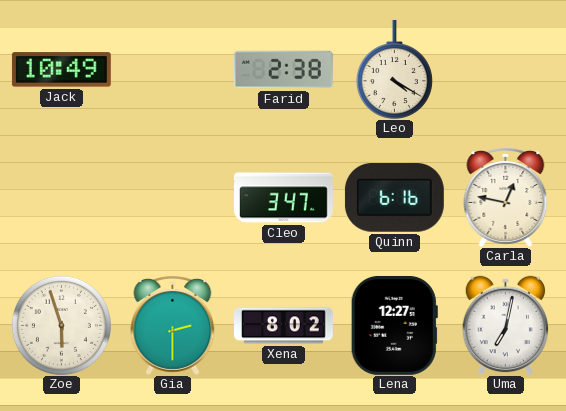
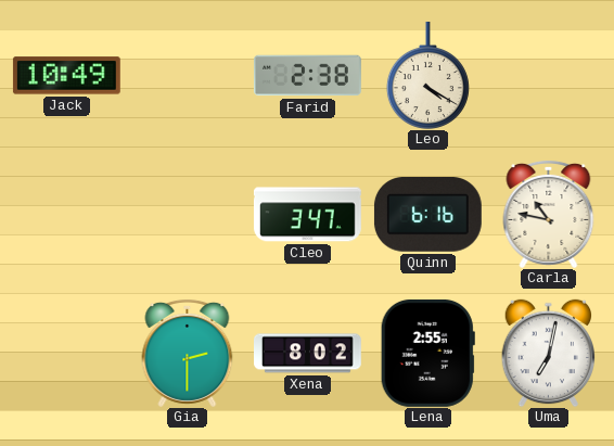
Carla: 12:47 -> 10:47
Zoe: 5:57 -> none
Lena: 12:27 -> 2:55
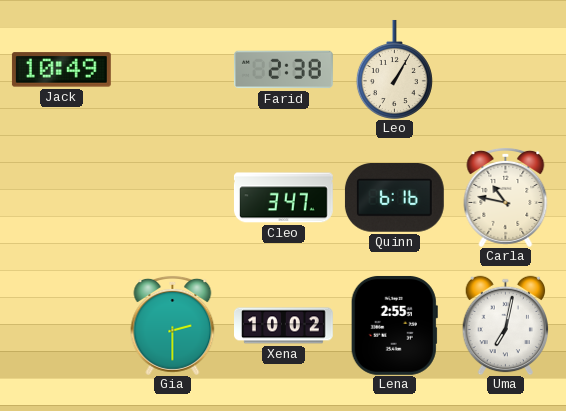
Leo: 4:20 -> 1:05
Xena: 8:02 -> 10:02
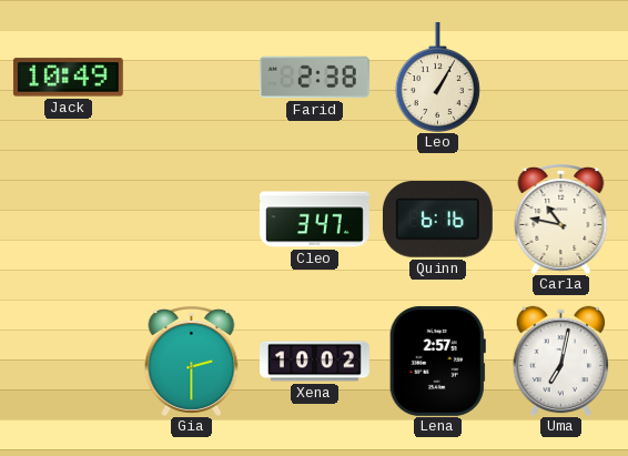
Lena: 2:55 -> 2:57
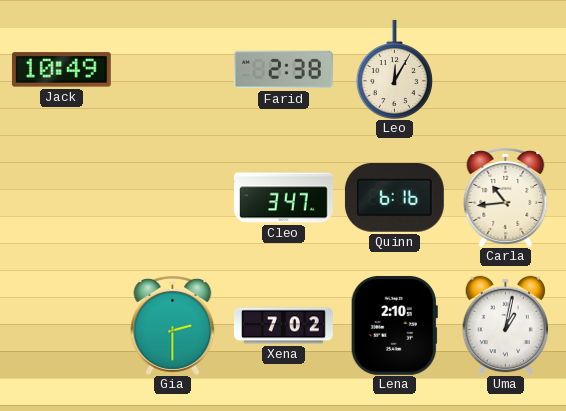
Leo: 1:05 -> 12:05
Carla: 10:47 -> 10:44
Xena: 10:02 -> 7:02
Lena: 2:57 -> 2:10
Uma: 7:02 -> 1:02
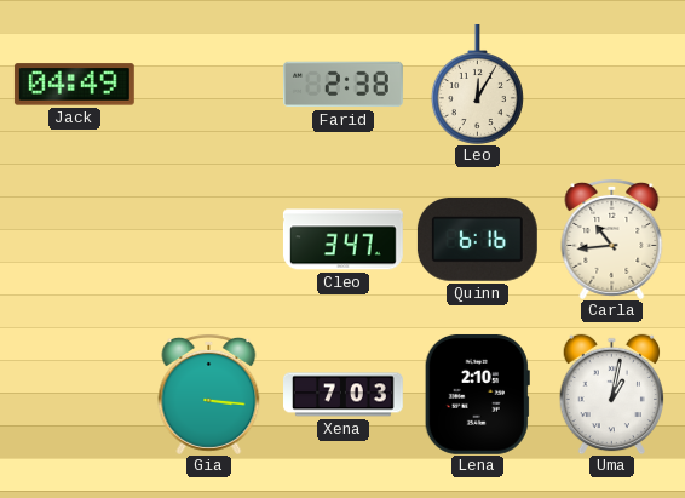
Jack: 10:49 -> 04:49
Gia: 2:30 -> 3:16
Xena: 7:02 -> 7:03
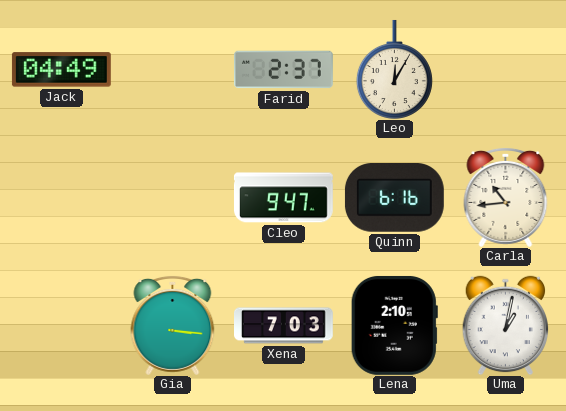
Farid: 2:38 -> 2:37
Cleo: 3:47 -> 9:47
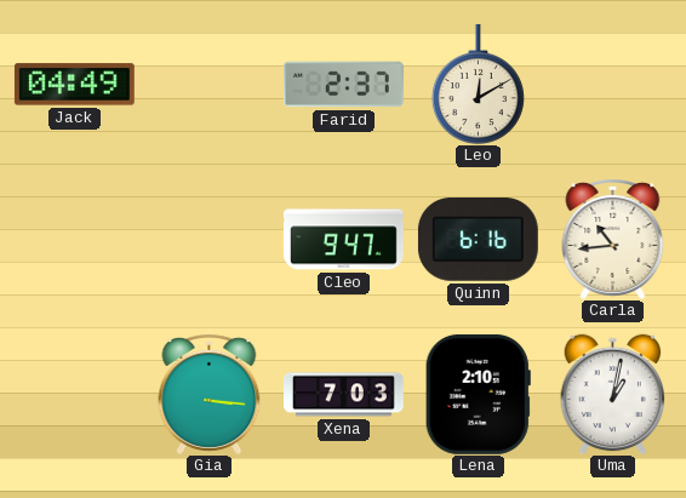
Leo: 12:05 -> 12:10
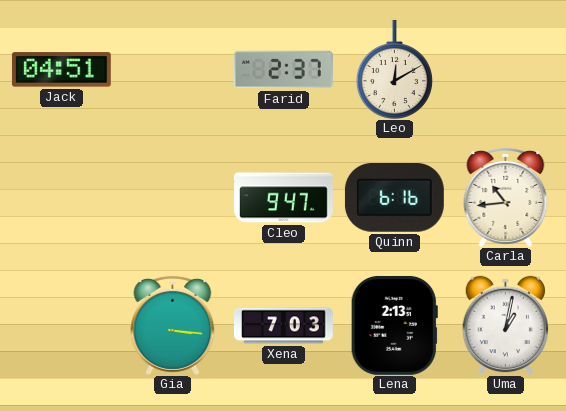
Jack: 04:49 -> 04:51
Lena: 2:10 -> 2:13
